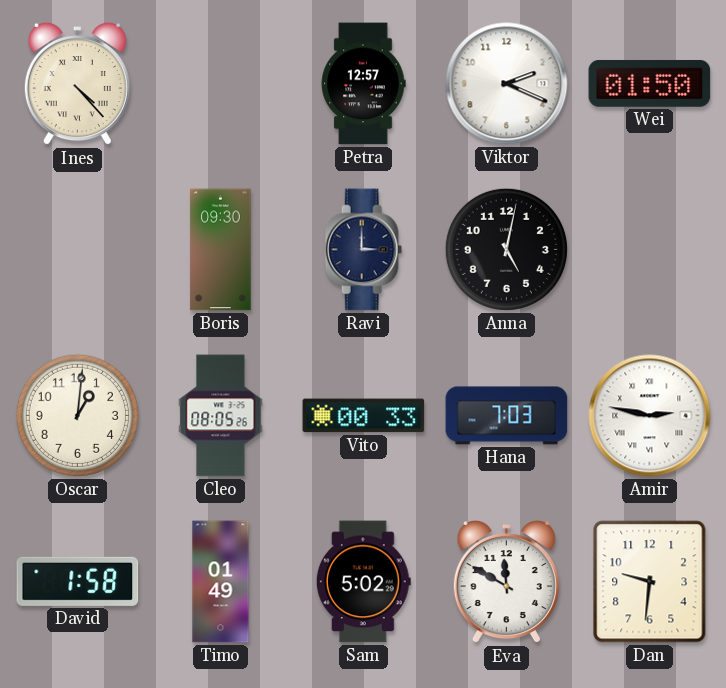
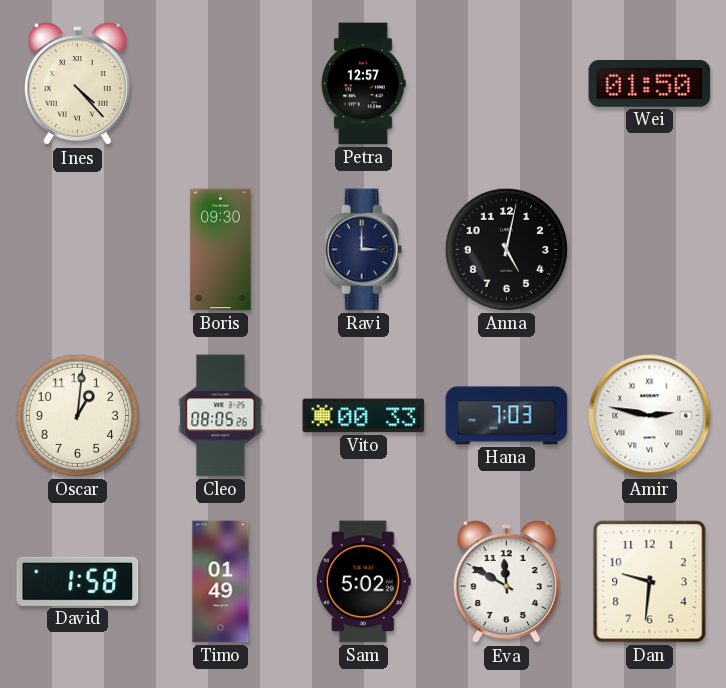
Viktor: 2:19 -> none
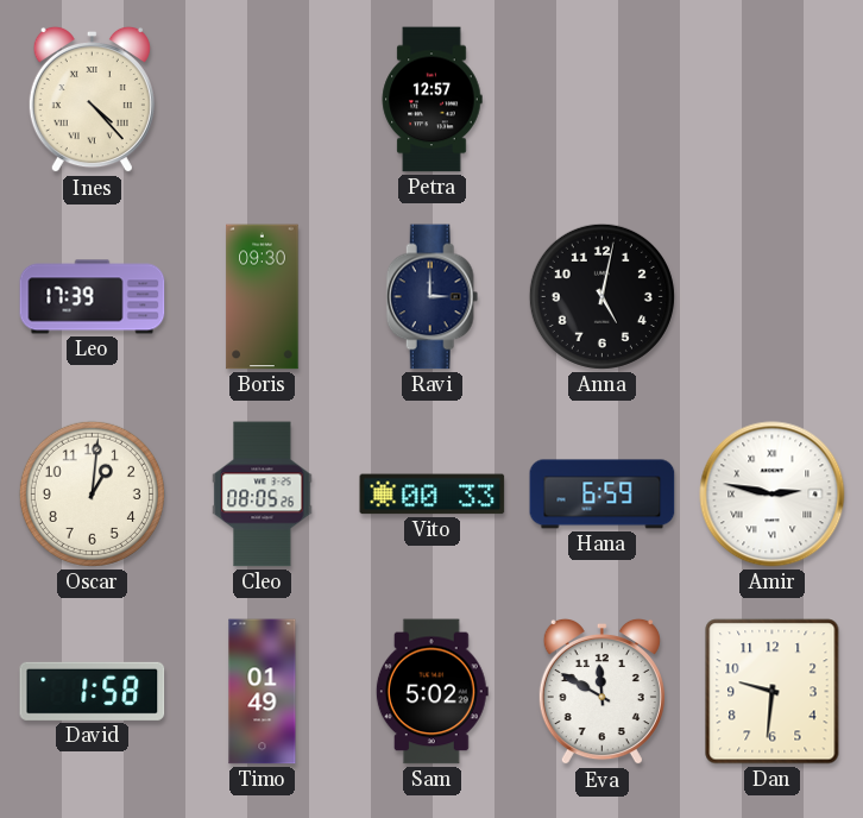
Wei: 01:50 -> none
Leo: none -> 17:39
Hana: 7:03 -> 6:59
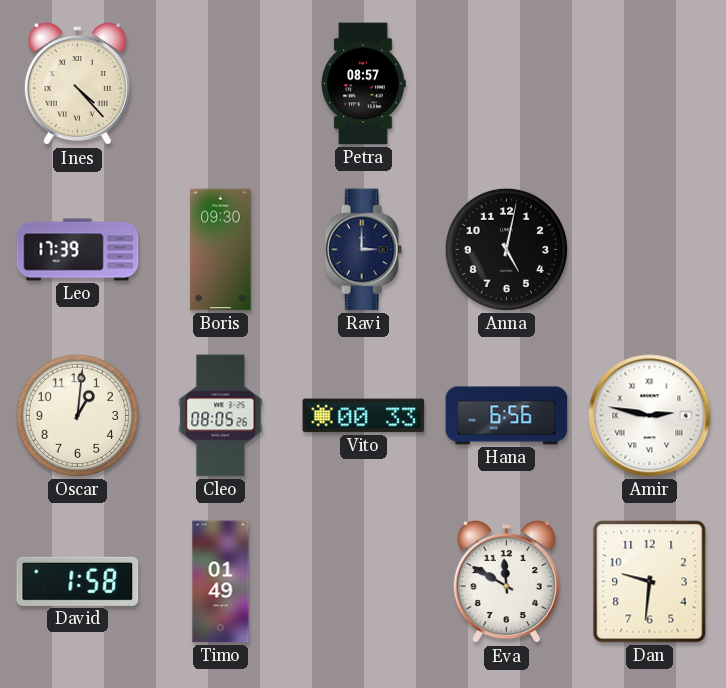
Petra: 12:57 -> 08:57
Hana: 6:59 -> 6:56
Sam: 5:02 -> none
